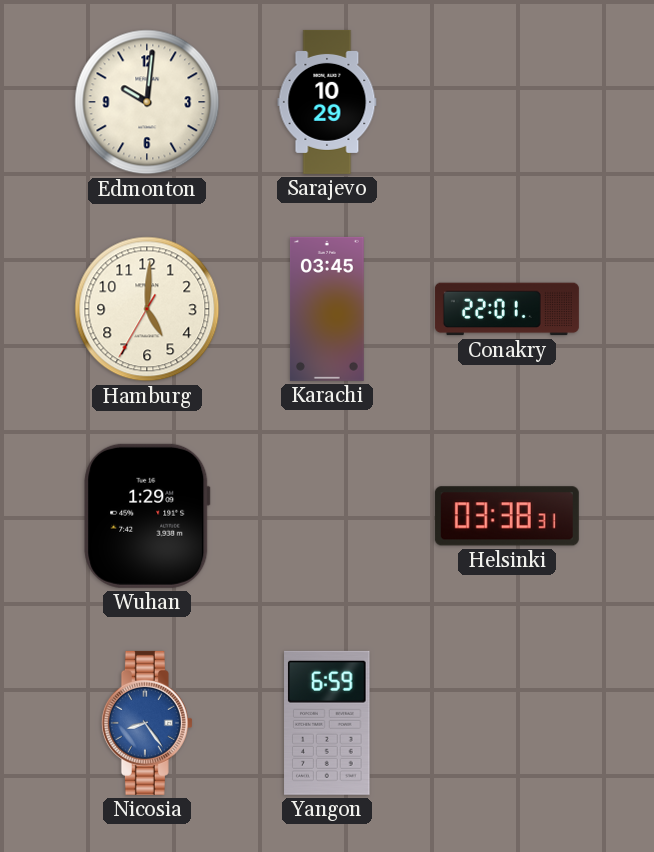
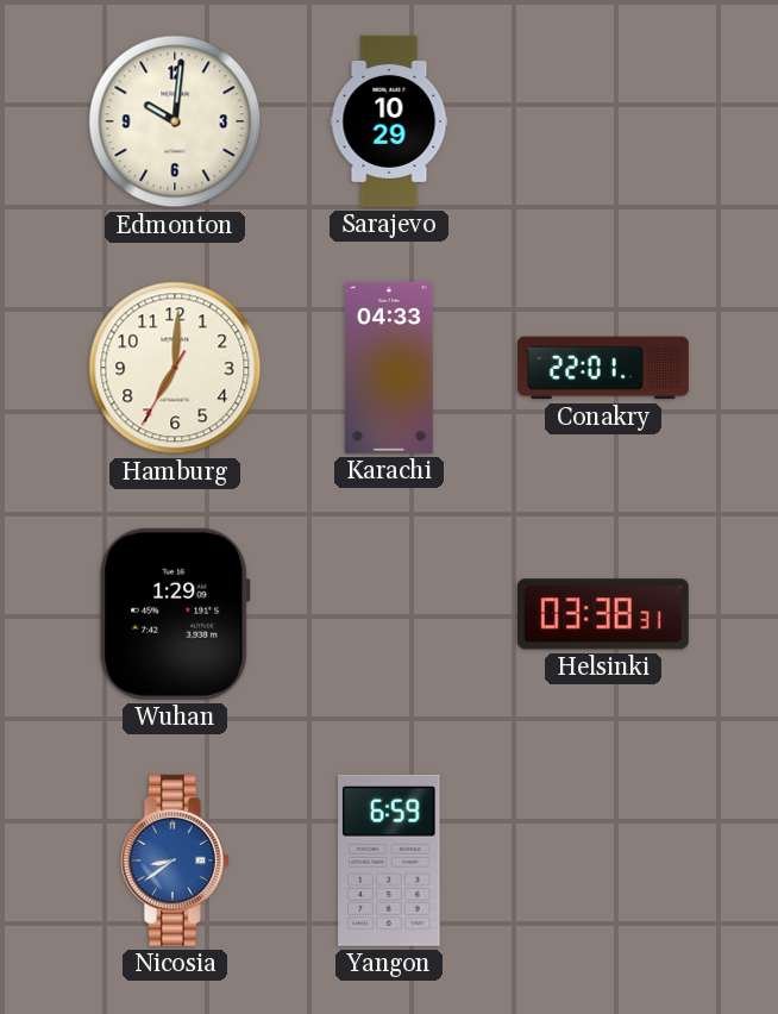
Hamburg: 5:00 -> 7:00
Karachi: 03:45 -> 04:33
Nicosia: 8:24 -> 8:39
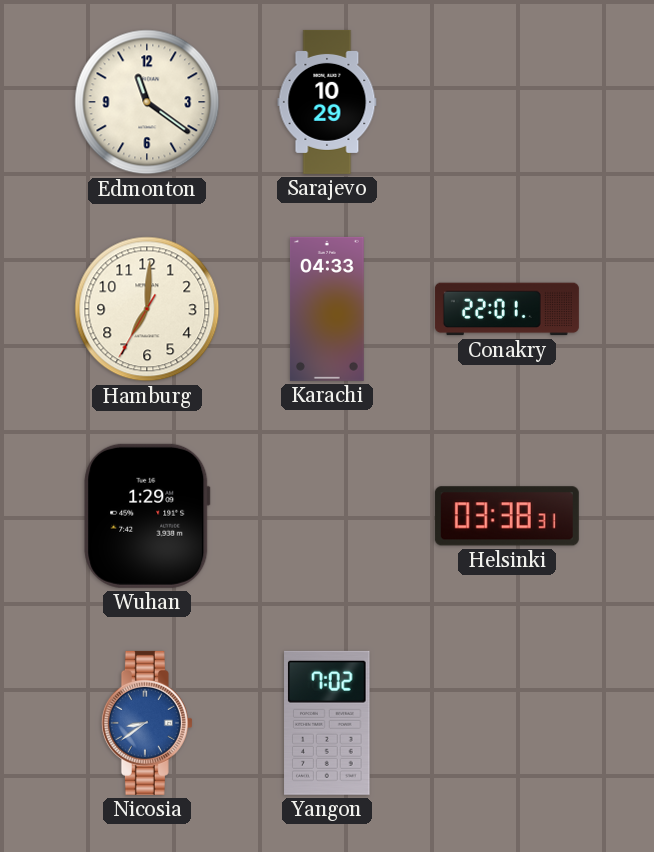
Edmonton: 10:01 -> 11:21
Yangon: 6:59 -> 7:02
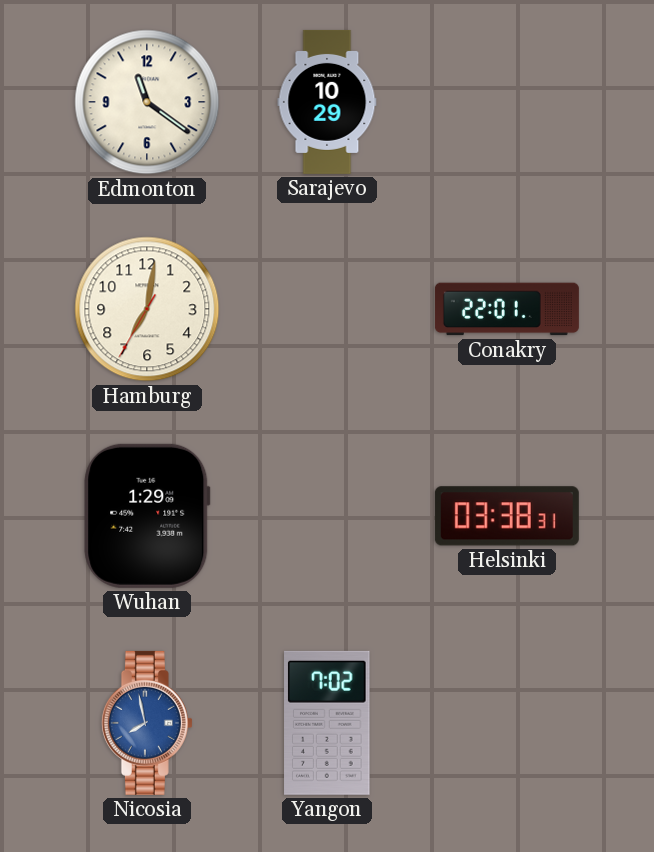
Hamburg: 7:00 -> 7:01
Karachi: 04:33 -> none
Nicosia: 8:39 -> 7:58
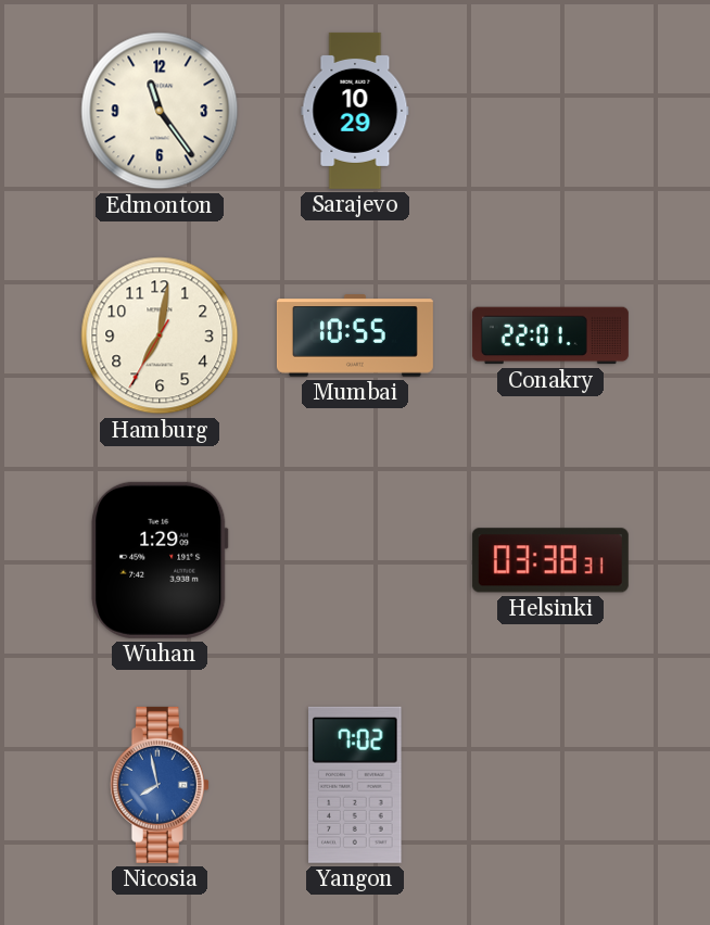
Edmonton: 11:21 -> 11:24
Mumbai: none -> 10:55
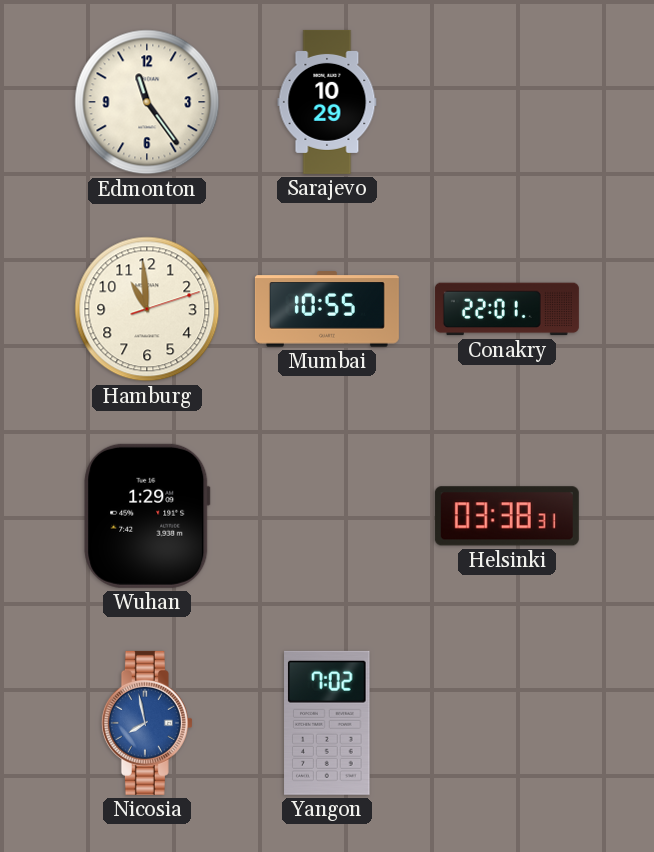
Hamburg: 7:01 -> 10:59
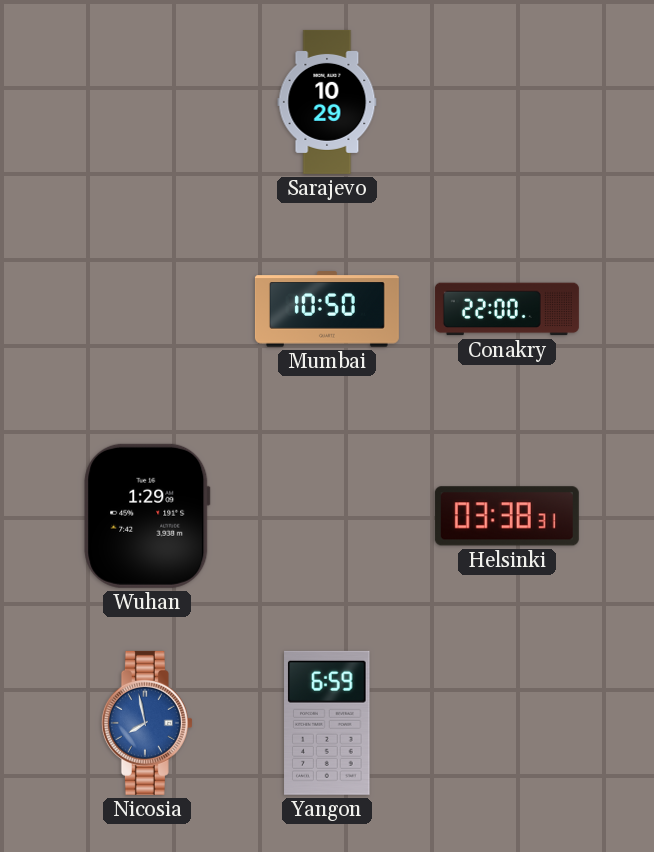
Edmonton: 11:24 -> none
Hamburg: 10:59 -> none
Mumbai: 10:55 -> 10:50
Conakry: 22:01 -> 22:00
Yangon: 7:02 -> 6:59
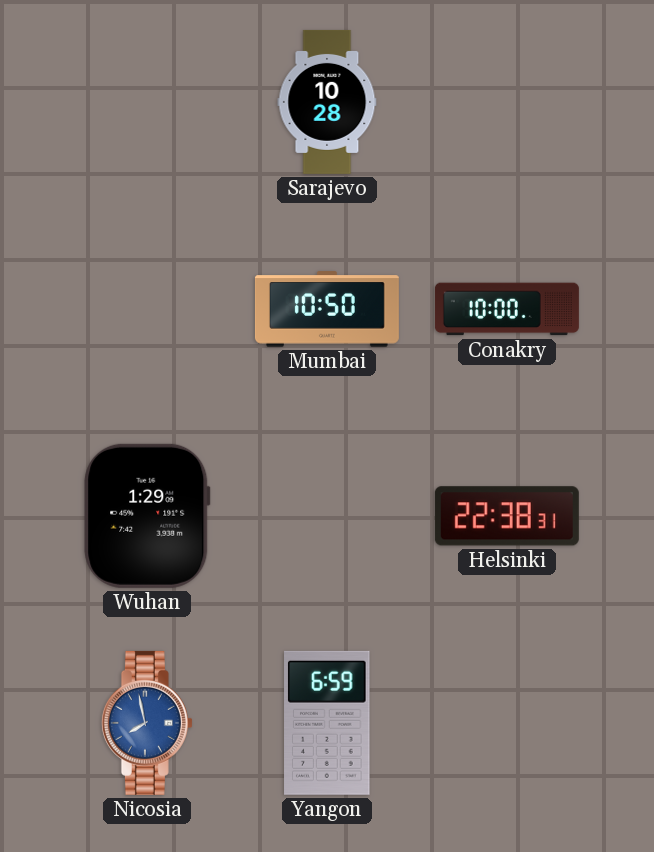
Sarajevo: 10:29 -> 10:28
Conakry: 22:00 -> 10:00
Helsinki: 03:38 -> 22:38
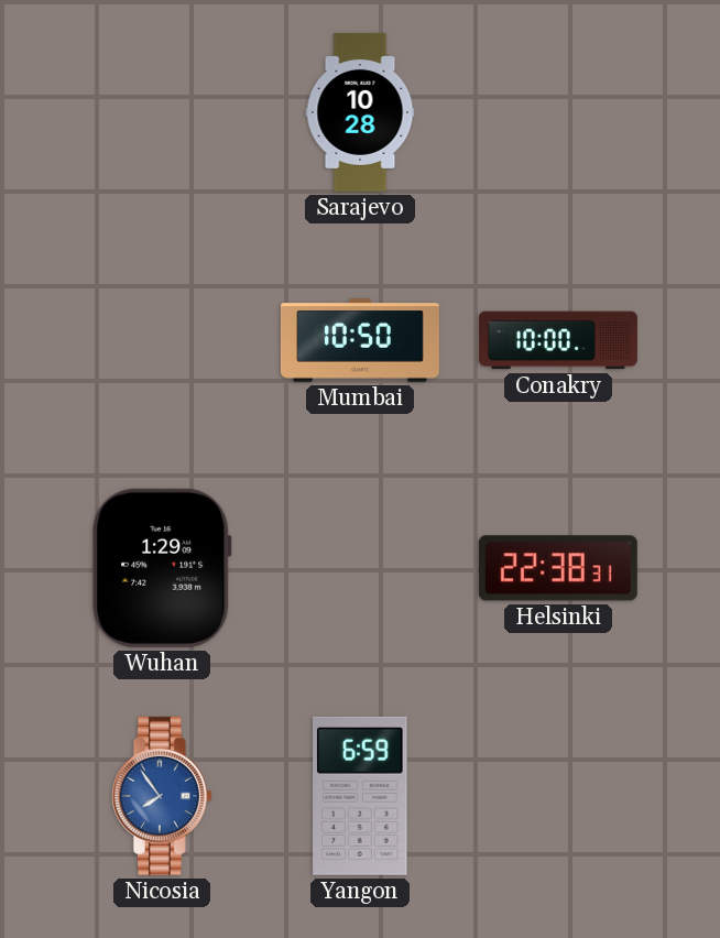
Nicosia: 7:58 -> 7:54
